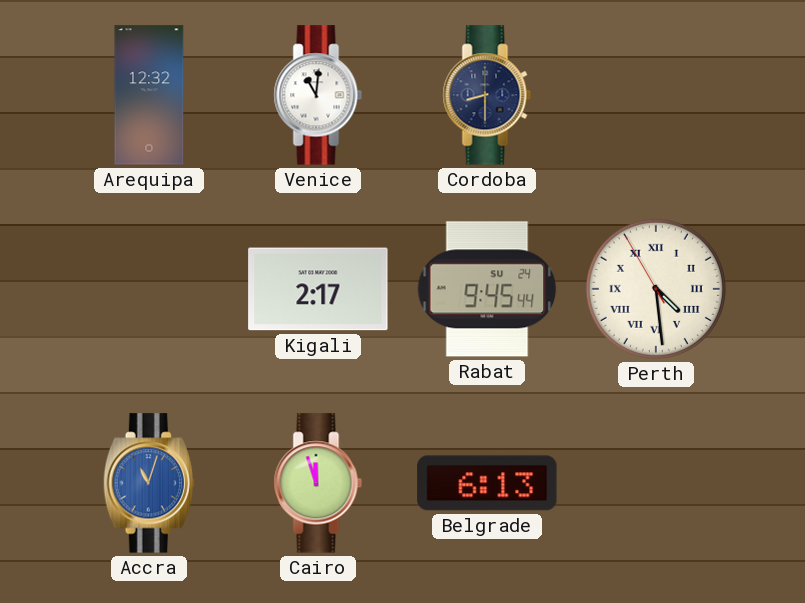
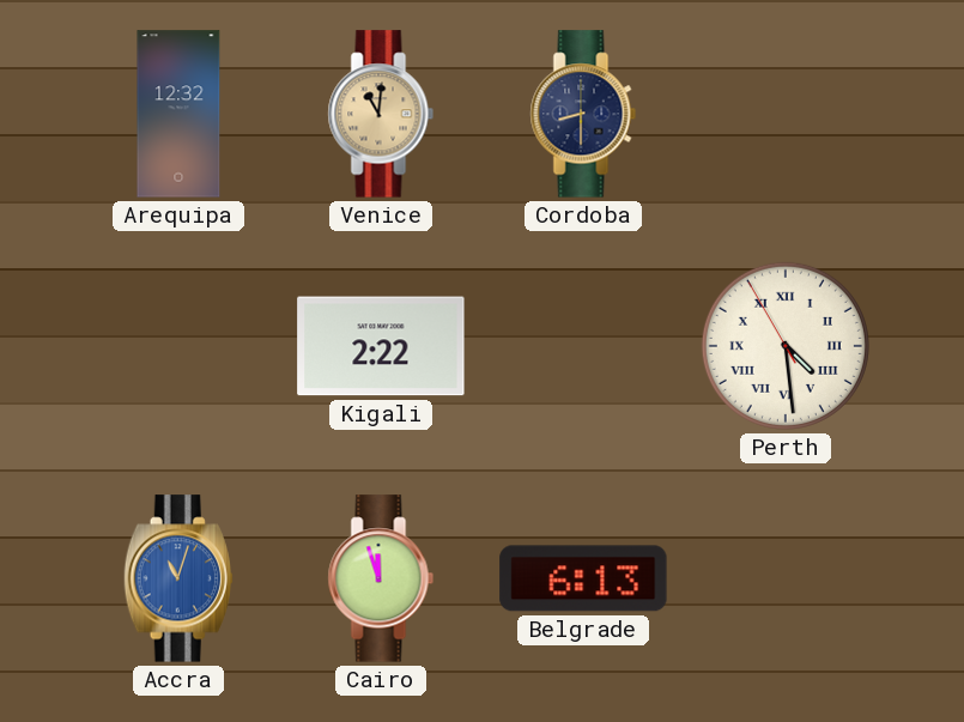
Venice dial: white -> champagne
Kigali: 2:17 -> 2:22
Rabat: 9:45 -> none
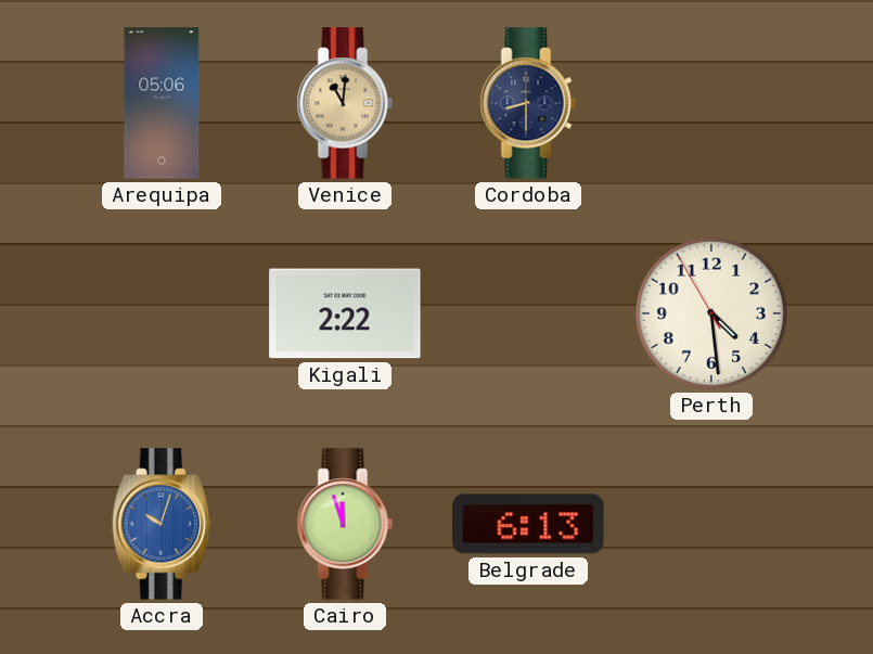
Arequipa: 12:32 -> 05:06
Perth numerals: Roman -> Arabic
Accra: 11:03 -> 10:03
